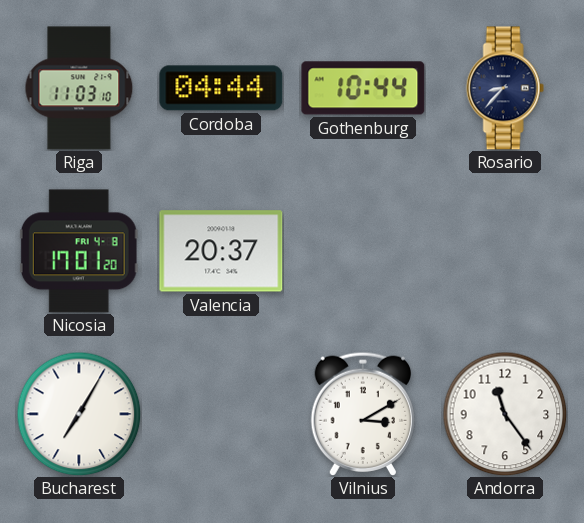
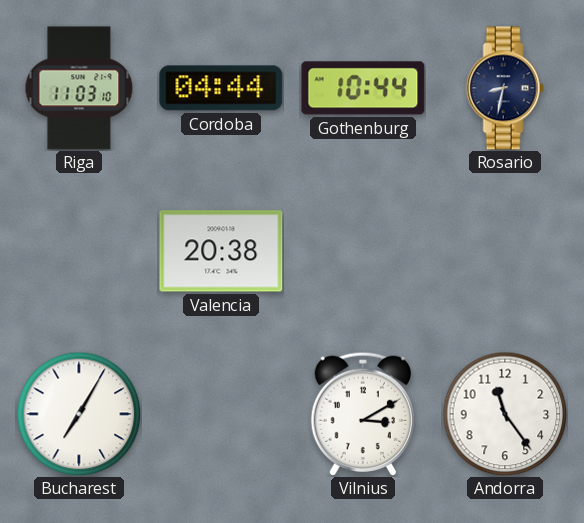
Rosario: 8:37 -> 8:32
Nicosia: 17:01 -> none
Valencia: 20:37 -> 20:38
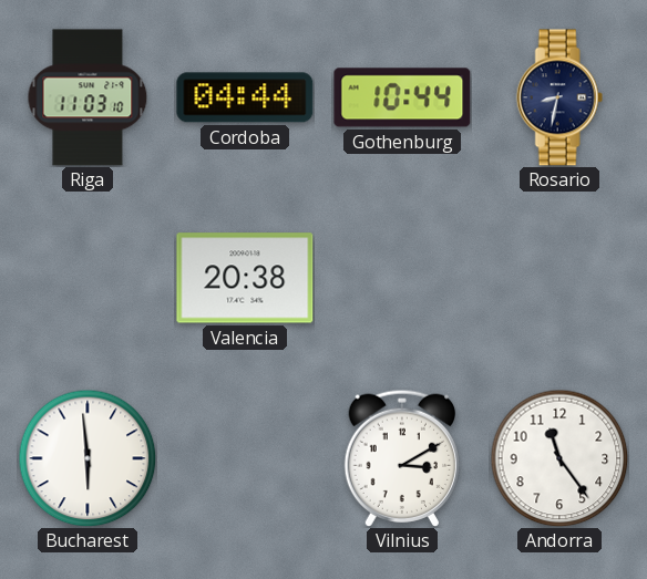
Bucharest: 7:05 -> 5:59
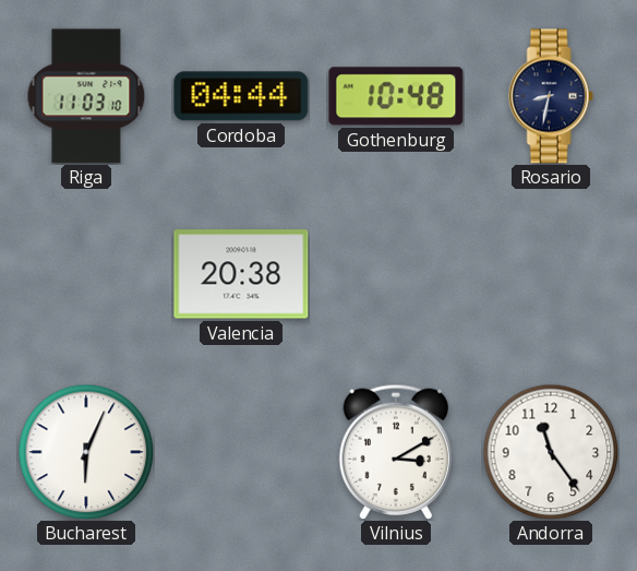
Gothenburg: 10:44 -> 10:48
Bucharest: 5:59 -> 6:04
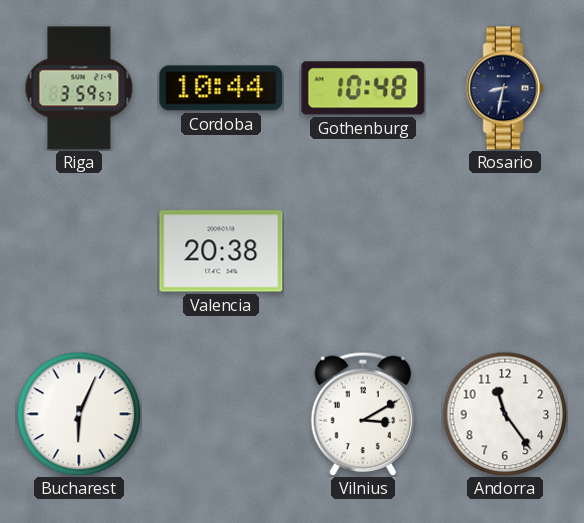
Riga: 11:03 -> 3:59
Cordoba: 04:44 -> 10:44
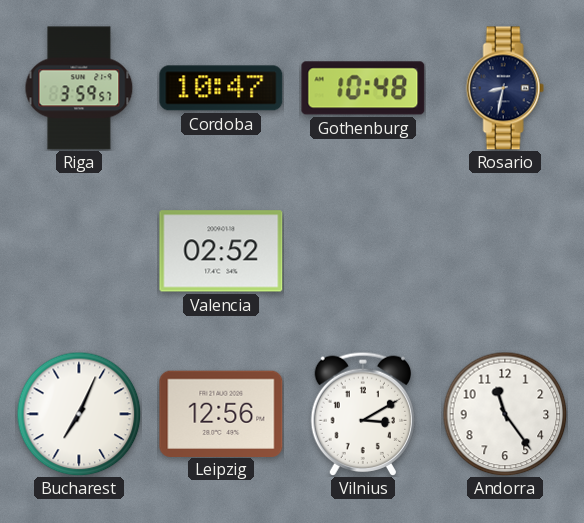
Cordoba: 10:44 -> 10:47
Valencia: 20:38 -> 02:52
Bucharest: 6:04 -> 7:04
Leipzig: none -> 12:56
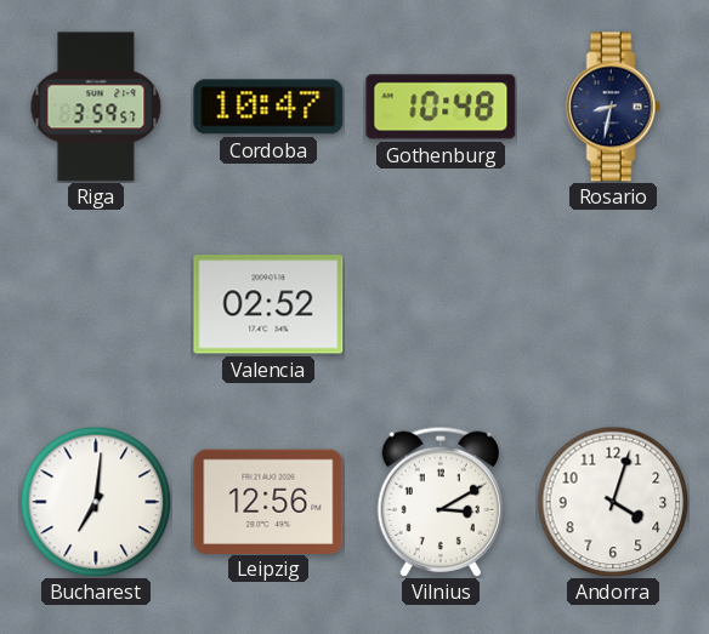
Bucharest: 7:04 -> 7:01
Andorra: 11:24 -> 4:03
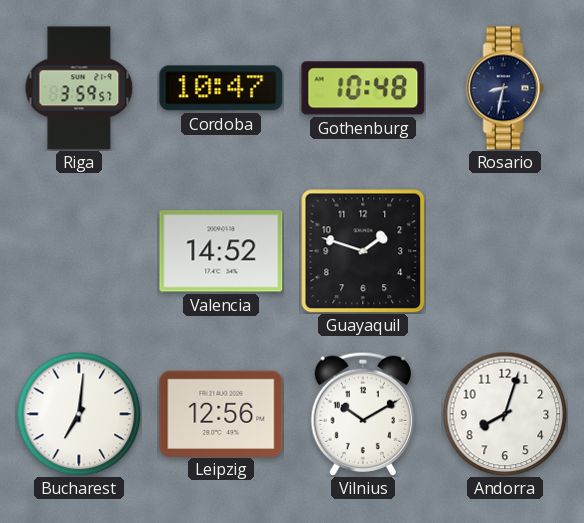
Valencia: 02:52 -> 14:52
Guayaquil: none -> 1:48
Vilnius: 3:10 -> 10:10
Andorra: 4:03 -> 8:03
